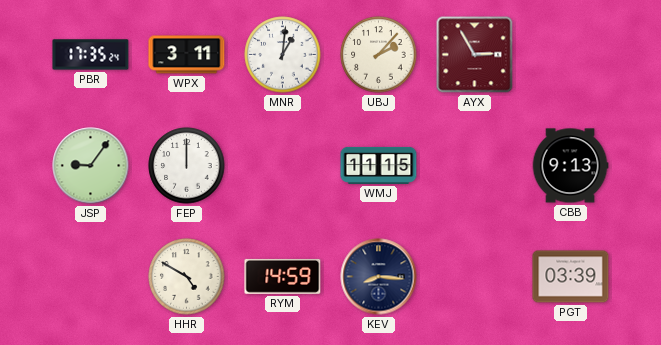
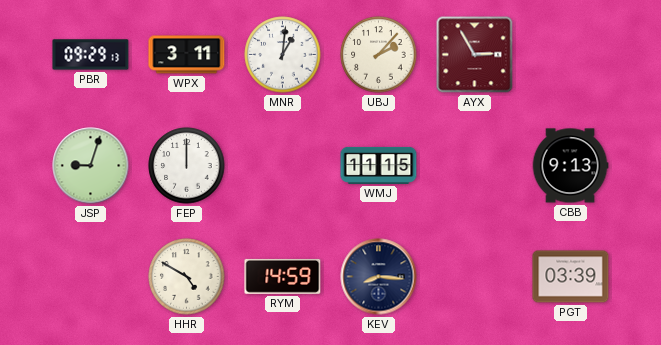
PBR: 17:35 -> 09:29
JSP: 9:06 -> 9:03
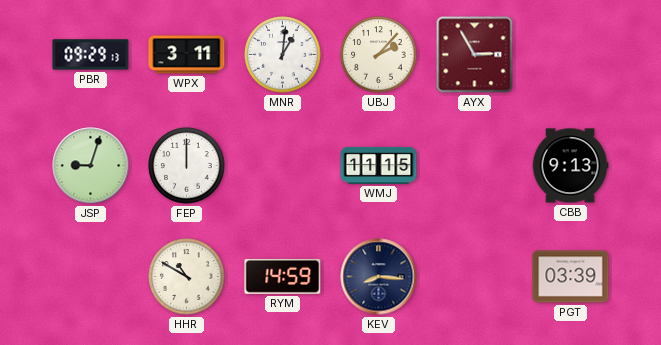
HHR: 4:50 -> 10:50
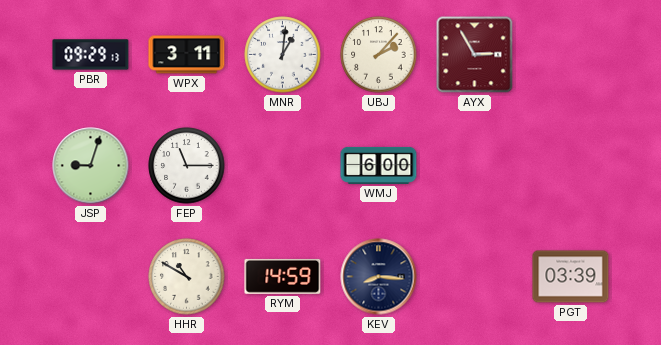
FEP: 12:00 -> 11:15
WMJ: 11:15 -> 6:00
CBB: 9:13 -> none
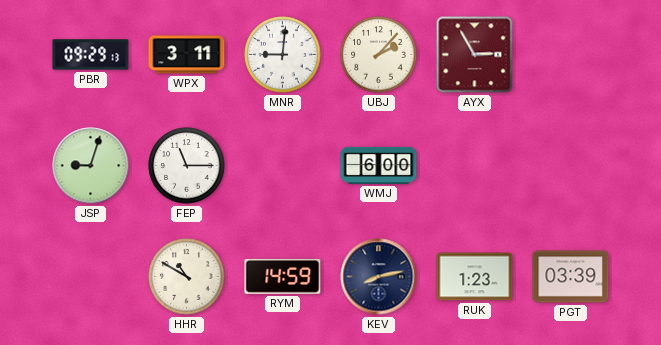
MNR: 1:01 -> 9:01
KEV: 8:16 -> 8:13
RUK: none -> 1:23
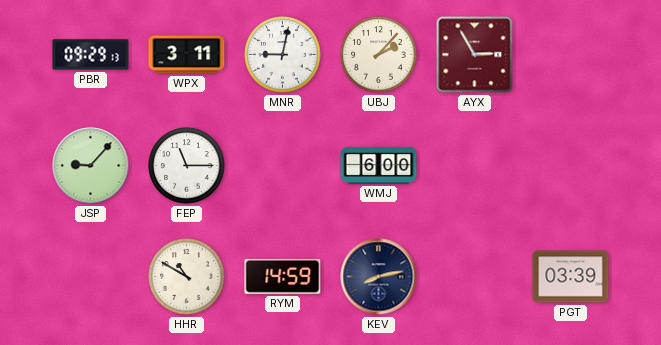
MNR: 9:01 -> 9:02
JSP: 9:03 -> 9:07
RUK: 1:23 -> none
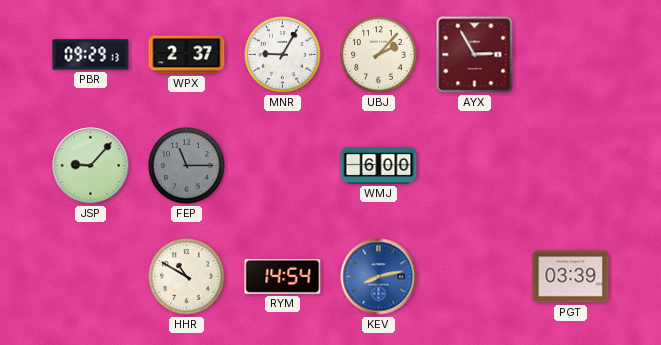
WPX: 3:11 -> 2:37
MNR: 9:02 -> 9:05
FEP dial: white -> grey
RYM: 14:59 -> 14:54
KEV dial: navy -> blue
